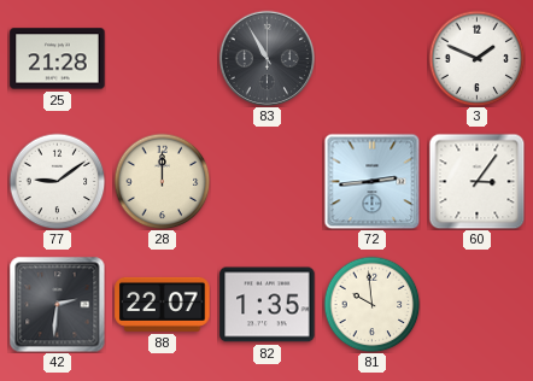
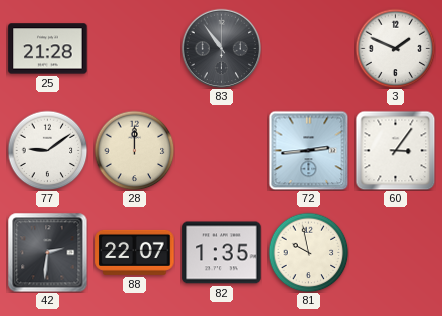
83: 10:55 -> 10:54
81: 9:59 -> 9:58
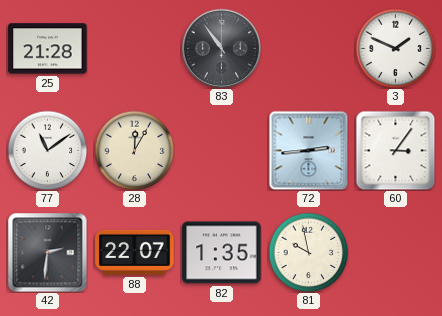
77: 9:09 -> 11:09
28: 12:00 -> 12:05
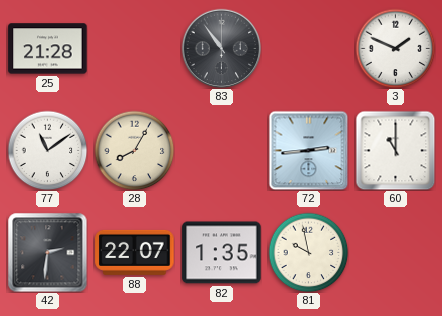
28: 12:05 -> 8:05
60: 3:06 -> 11:00
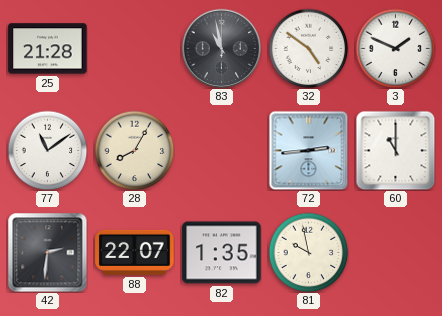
83: 10:54 -> 10:58
32: none -> 4:51
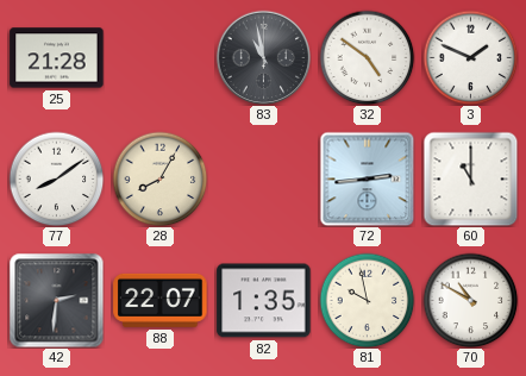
77: 11:09 -> 8:09
70: none -> 10:50
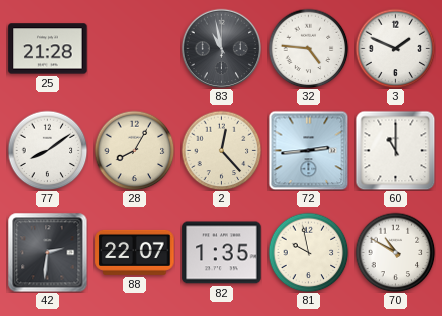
32: 4:51 -> 4:46
2: none -> 12:23
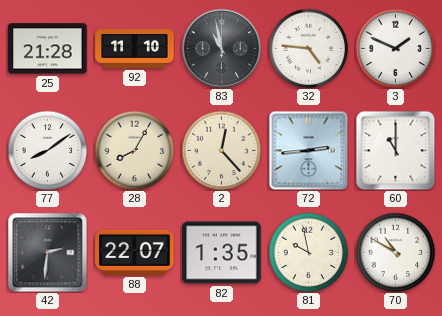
92: none -> 11:10
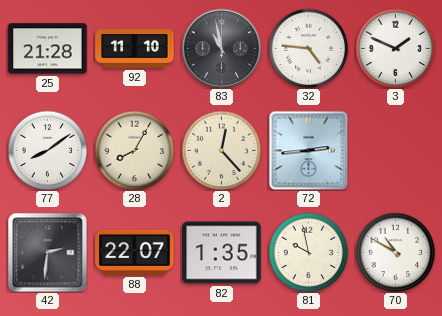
60: 11:00 -> none
